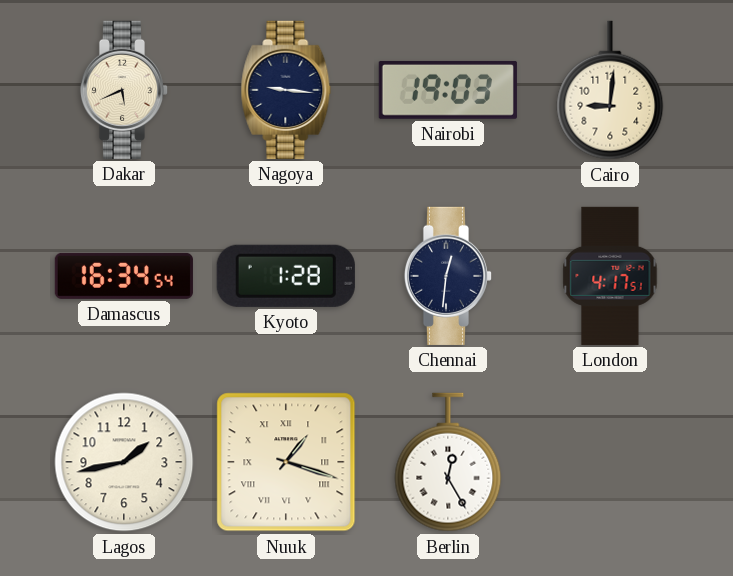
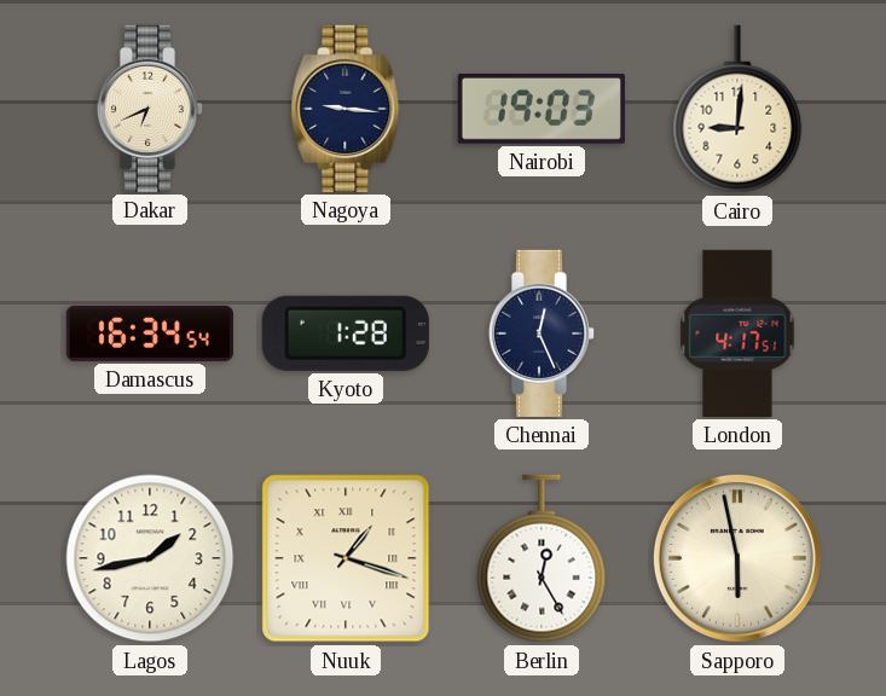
Dakar: 5:41 -> 6:41
Chennai: 12:31 -> 12:26
Sapporo: none -> 5:58
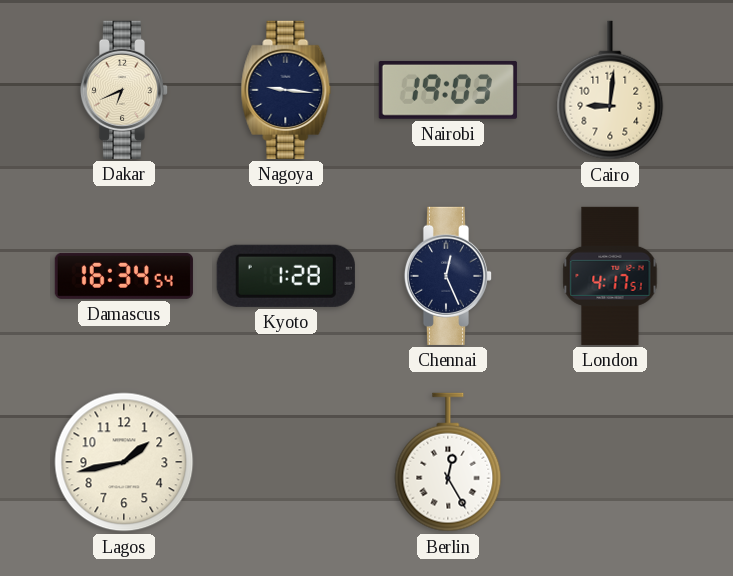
Nuuk: 1:18 -> none
Sapporo: 5:58 -> none
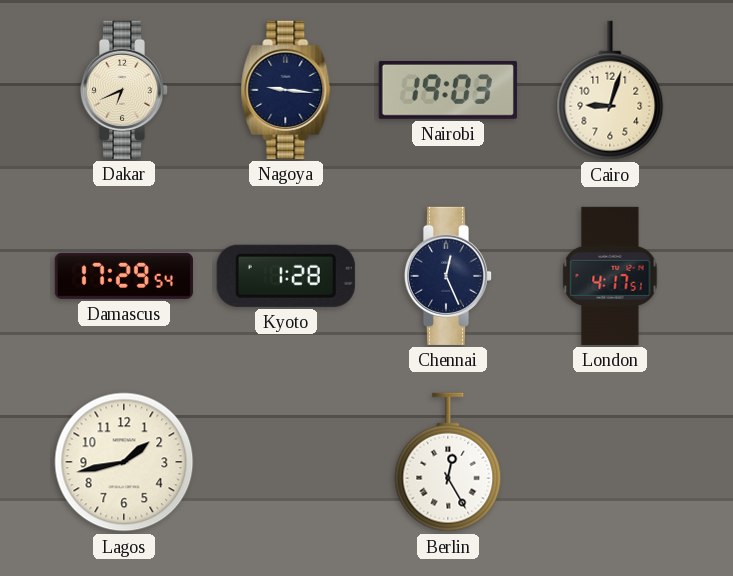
Cairo: 9:01 -> 9:03
Damascus: 16:34 -> 17:29
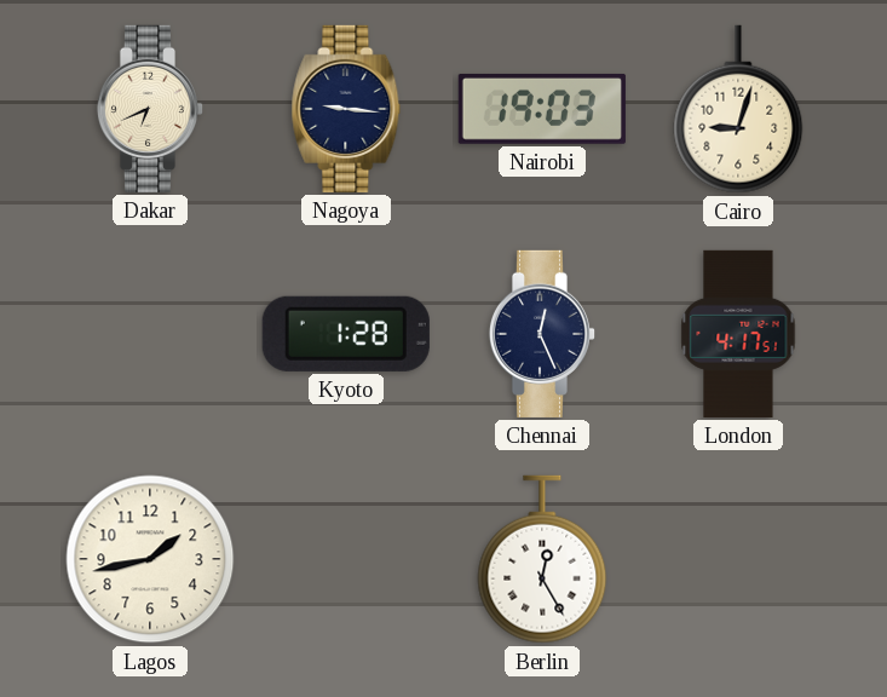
Damascus: 17:29 -> none
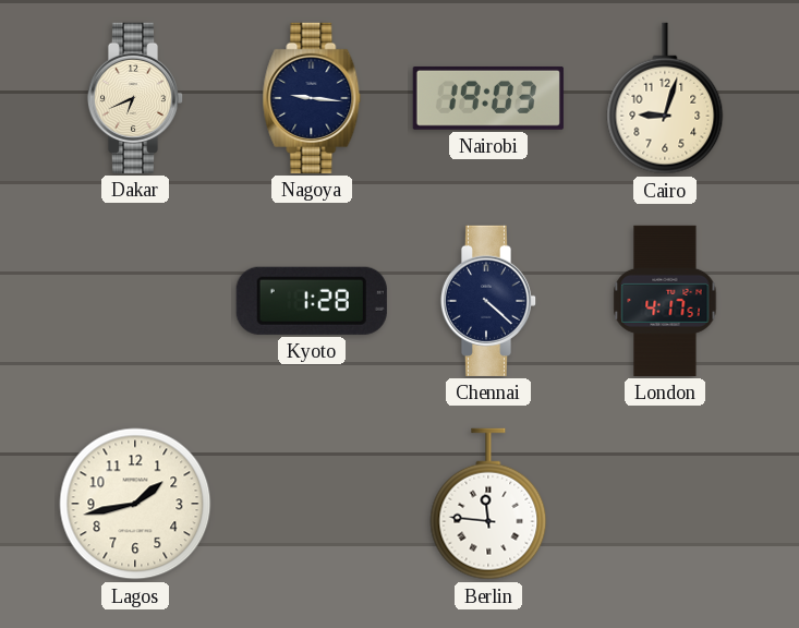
Chennai: 12:26 -> 4:22
Berlin: 12:25 -> 11:46
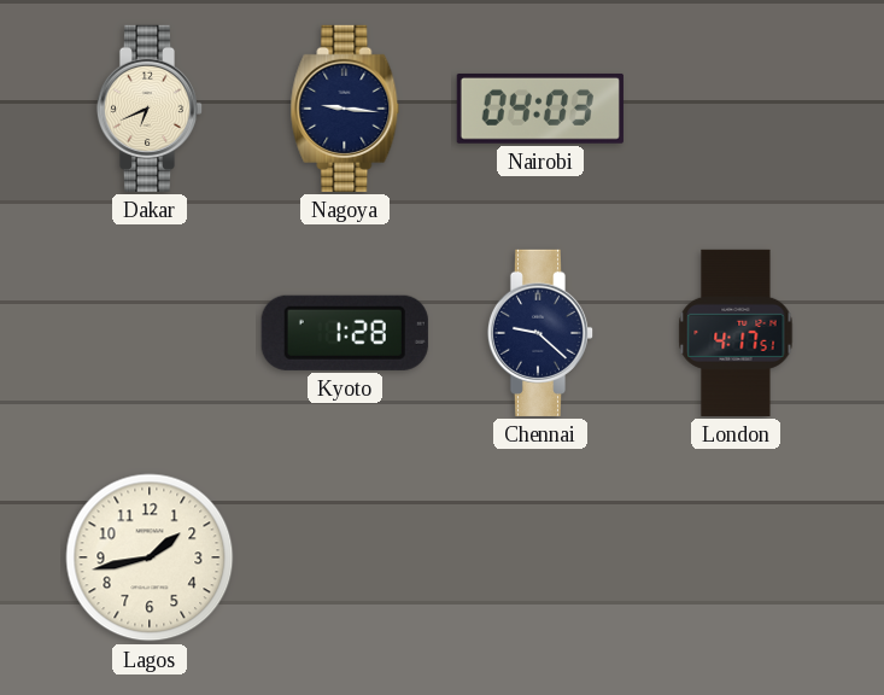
Nairobi: 19:03 -> 04:03
Cairo: 9:03 -> none
Chennai: 4:22 -> 9:22
Berlin: 11:46 -> none
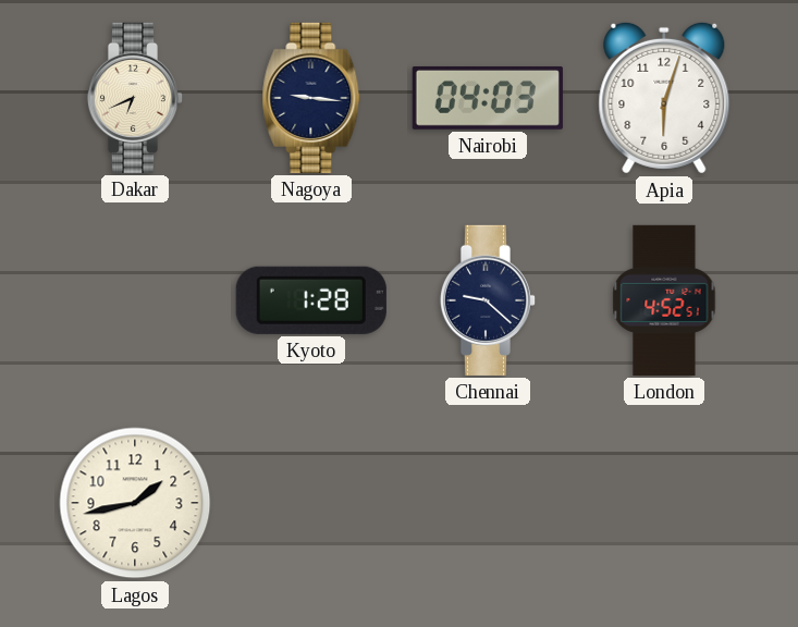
Apia: none -> 6:03
London: 4:17 -> 4:52
